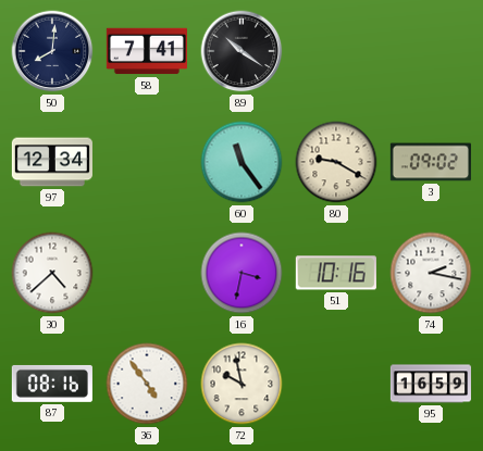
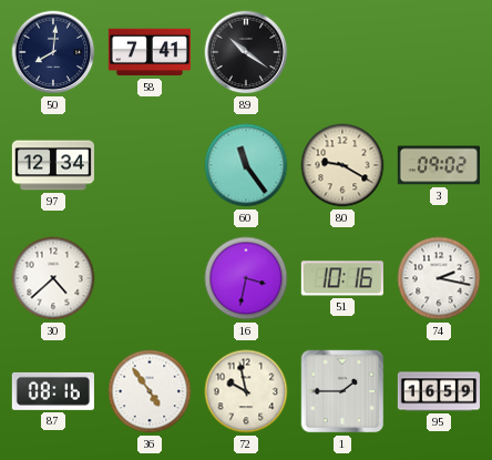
1: none -> 1:45
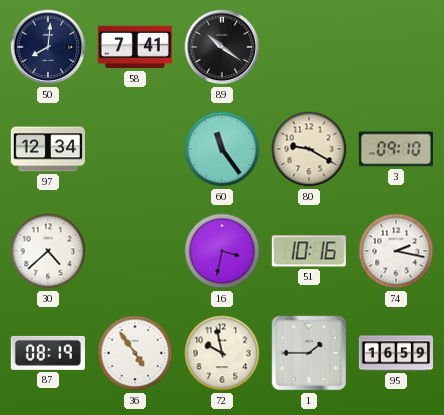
3: 09:02 -> 09:10
87: 08:16 -> 08:19
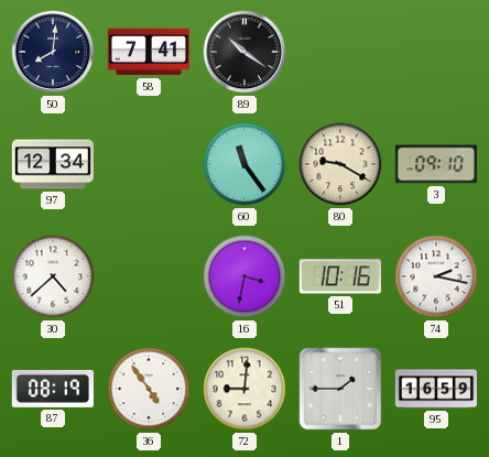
72: 9:58 -> 9:01
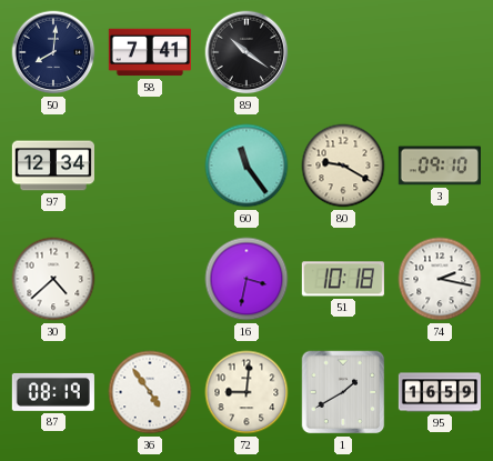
51: 10:16 -> 10:18
1: 1:45 -> 1:40
